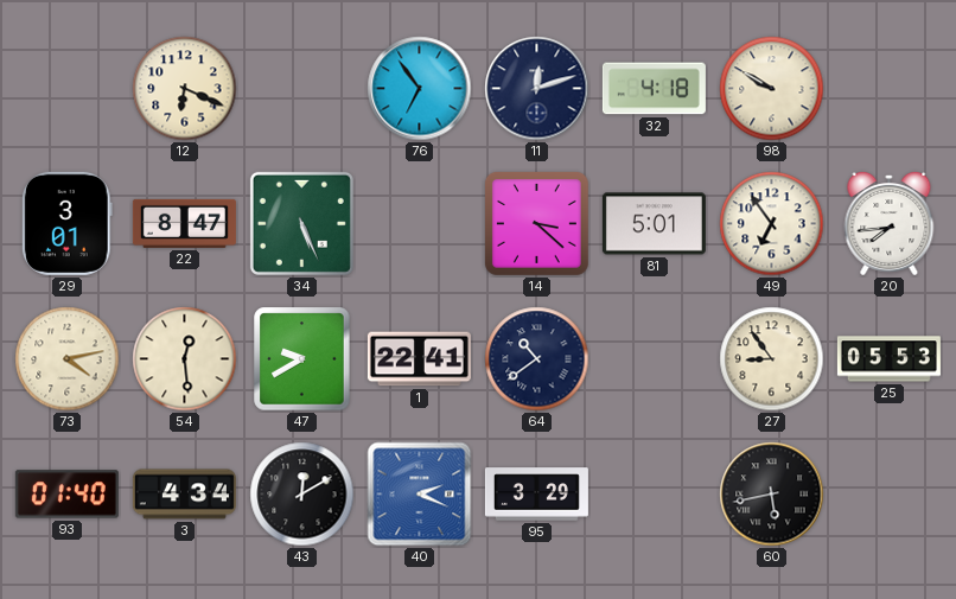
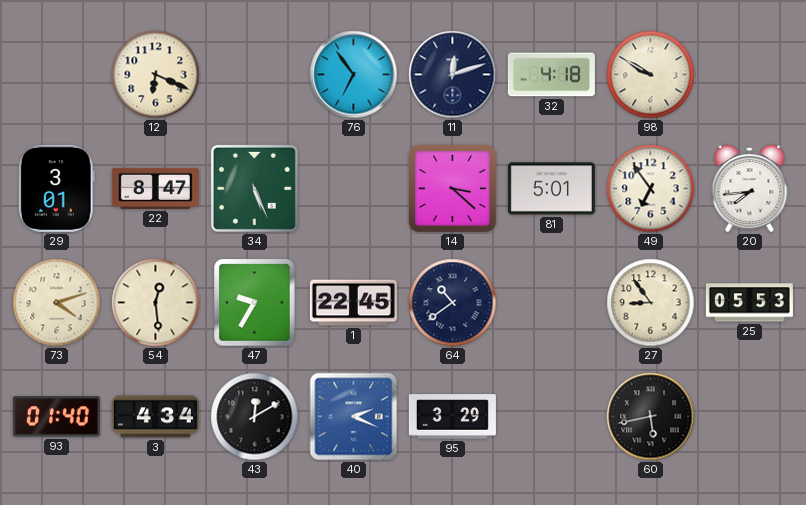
73: 4:13 -> 4:12
47: 9:40 -> 9:35
1: 22:41 -> 22:45
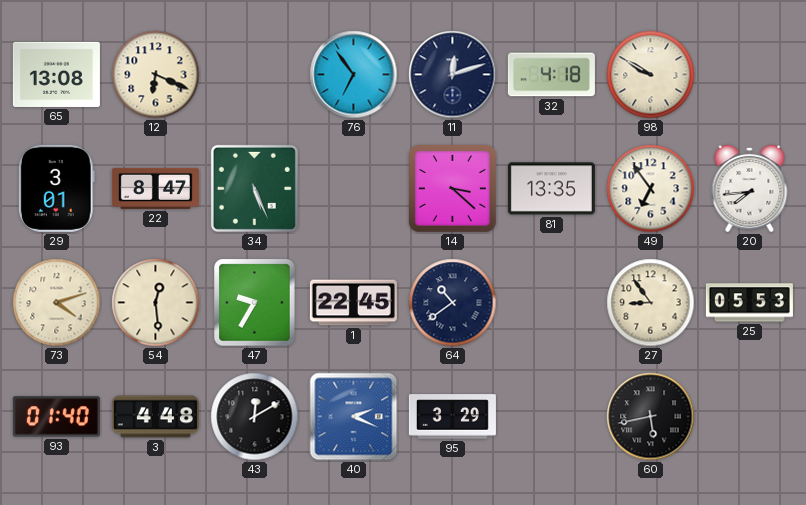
65: none -> 13:08
81: 5:01 -> 13:35
3: 4:34 -> 4:48
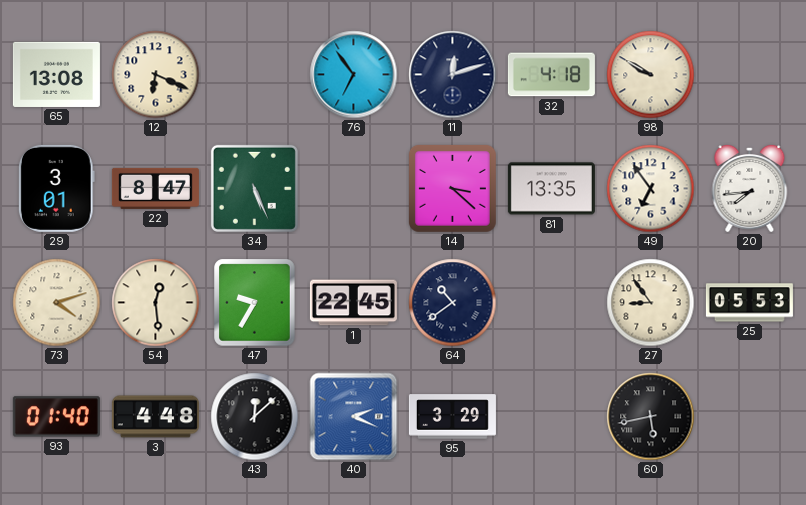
43: 12:10 -> 12:08
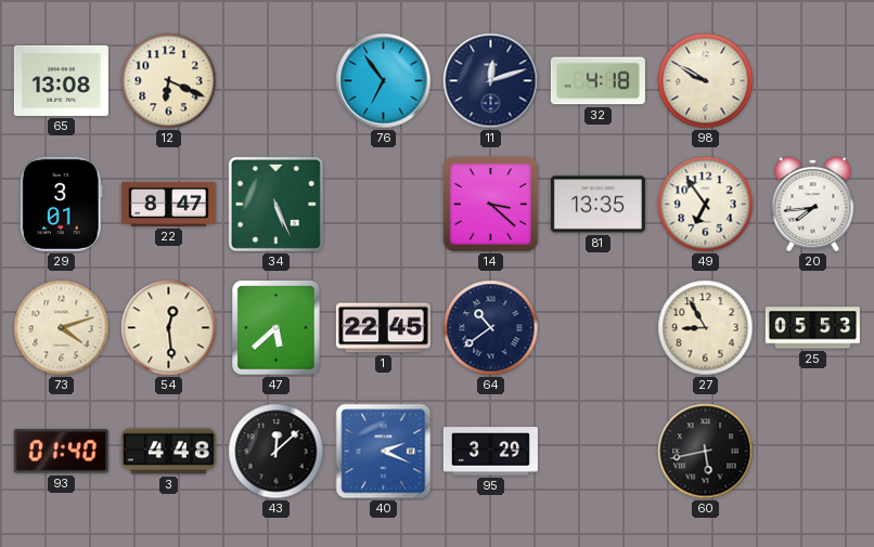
47: 9:35 -> 5:38
27: 8:54 -> 8:55
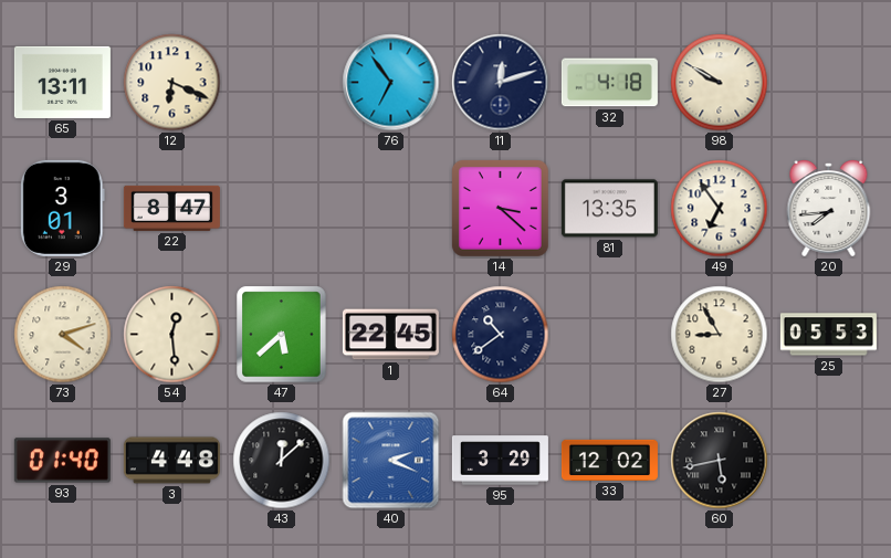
65: 13:08 -> 13:11
34: 5:26 -> none
33: none -> 12:02
